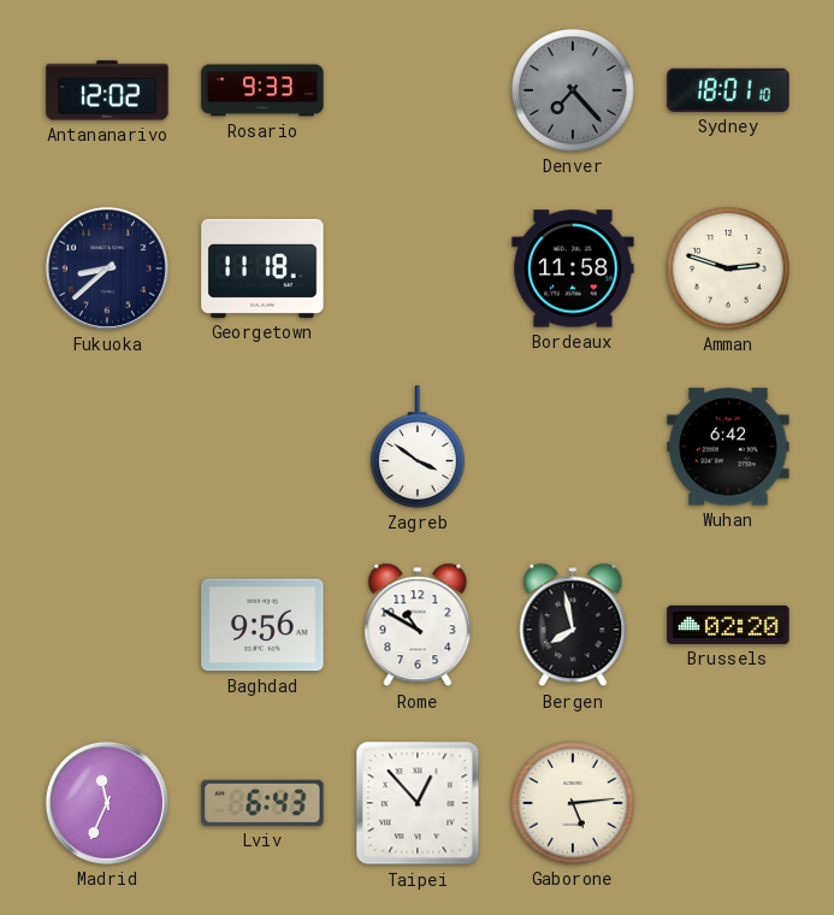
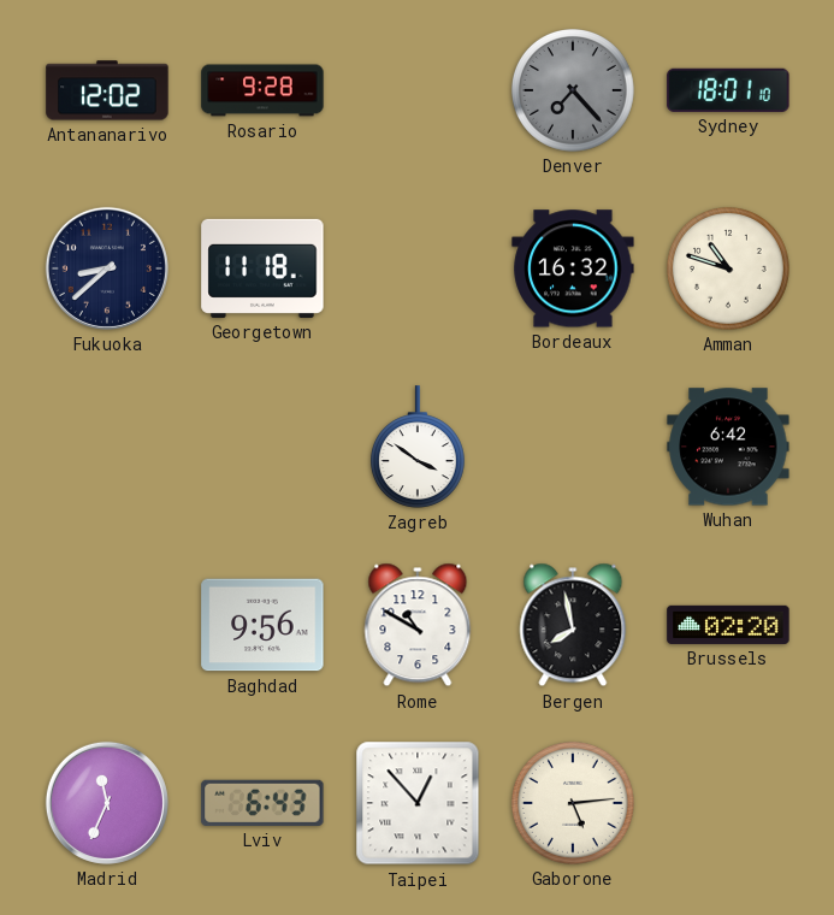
Rosario: 9:33 -> 9:28
Bordeaux: 11:58 -> 16:32
Amman: 2:48 -> 10:48
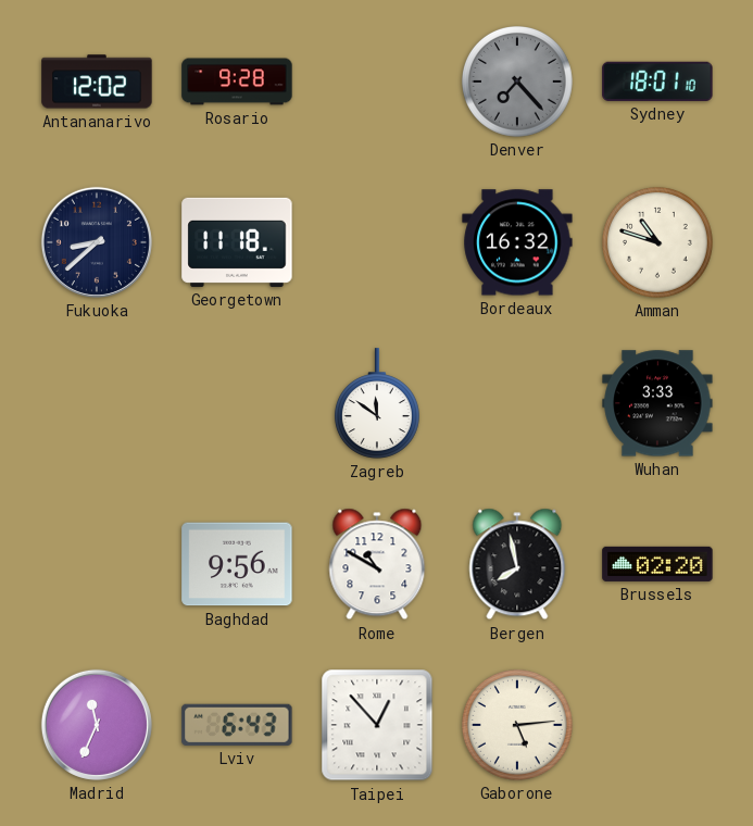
Zagreb: 3:51 -> 11:51
Wuhan: 6:42 -> 3:33
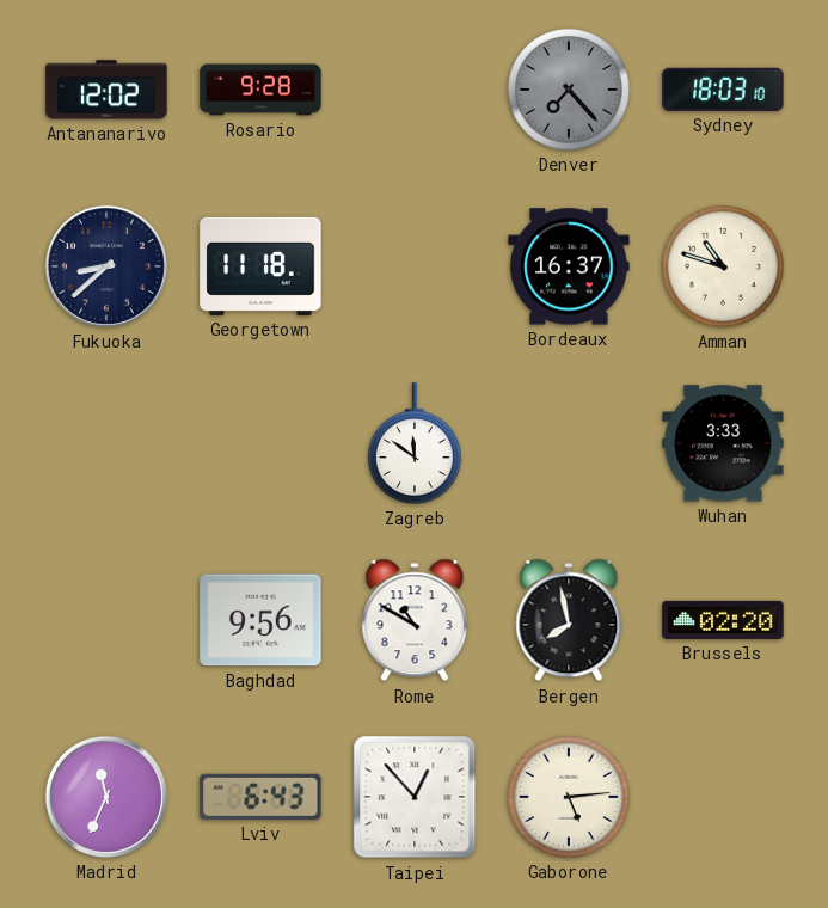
Sydney: 18:01 -> 18:03
Bordeaux: 16:32 -> 16:37
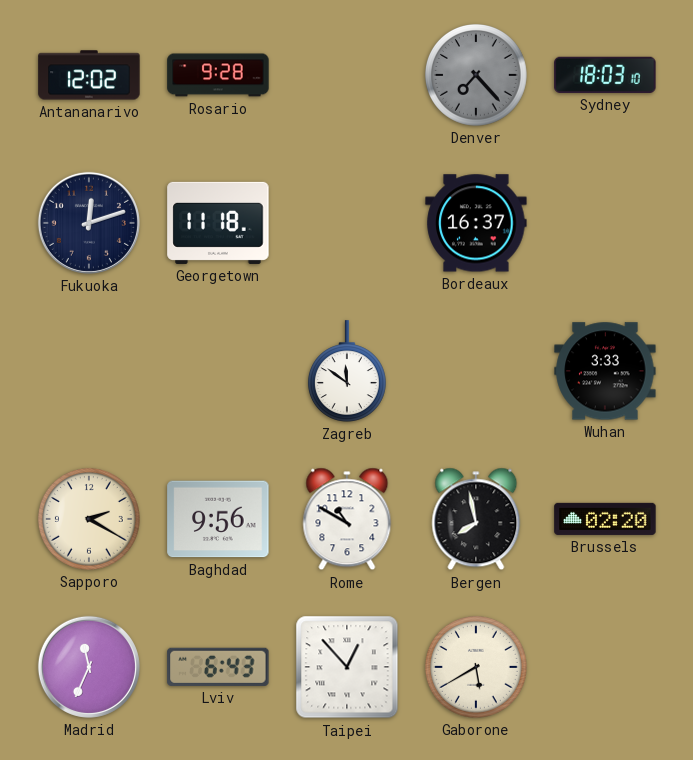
Fukuoka: 8:38 -> 12:12
Amman: 10:48 -> none
Sapporo: none -> 2:20
Gaborone: 5:14 -> 5:40
